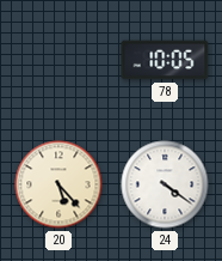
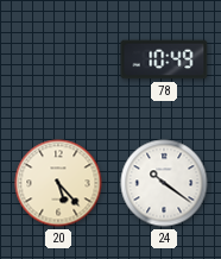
78: 10:05 -> 10:49
24: 4:21 -> 10:21
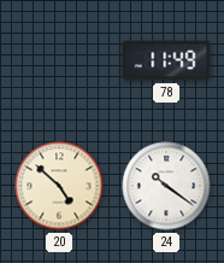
78: 10:49 -> 11:49
20: 5:23 -> 4:52
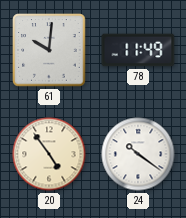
61: none -> 10:01
20: 4:52 -> 4:54
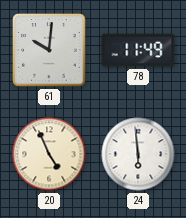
20: 4:54 -> 4:56
24: 10:21 -> 5:59
